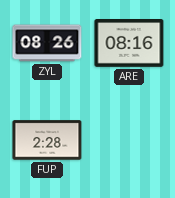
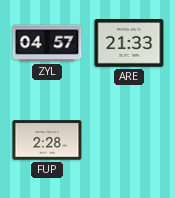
ZYL: 08:26 -> 04:57
ARE: 08:16 -> 21:33
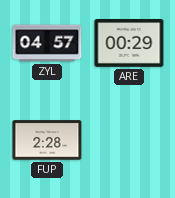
ARE: 21:33 -> 00:29
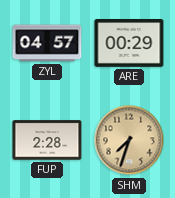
SHM: none -> 7:33
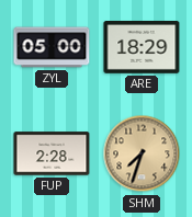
ZYL: 04:57 -> 05:00
ARE: 00:29 -> 18:29
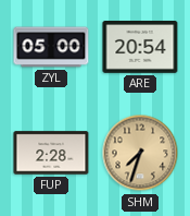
ARE: 18:29 -> 20:54
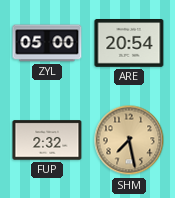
FUP: 2:28 -> 2:32
SHM: 7:33 -> 7:28
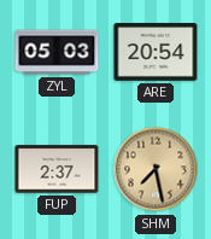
ZYL: 05:00 -> 05:03
FUP: 2:32 -> 2:37
